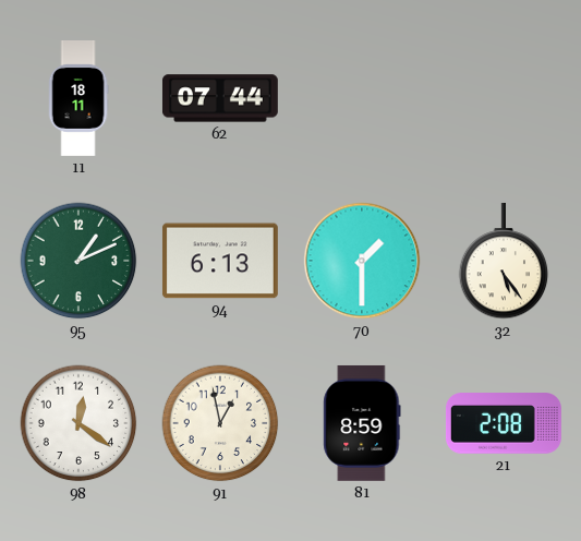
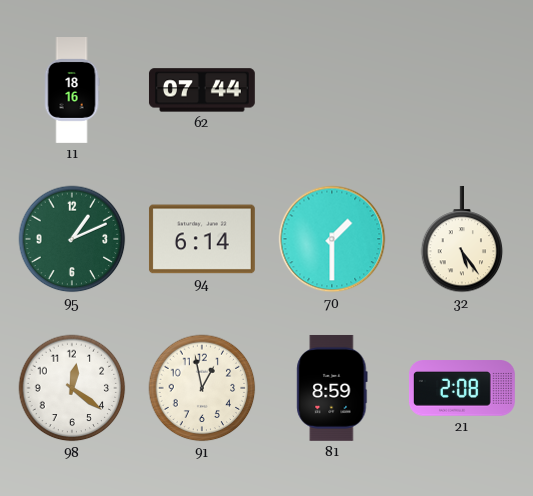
11: 18:11 -> 18:16
94: 6:13 -> 6:14
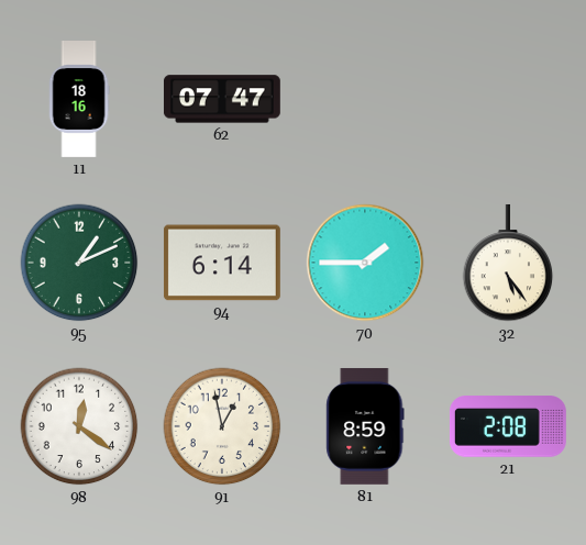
62: 07:44 -> 07:47
70: 1:30 -> 1:45
